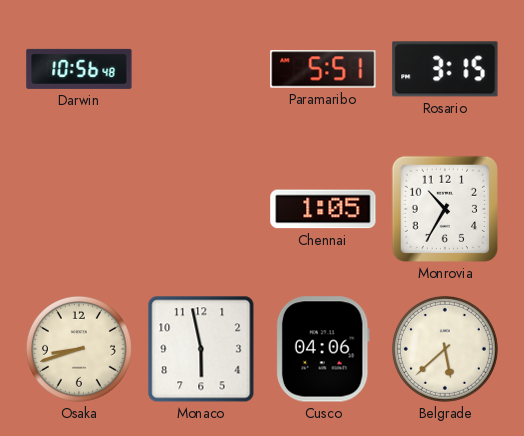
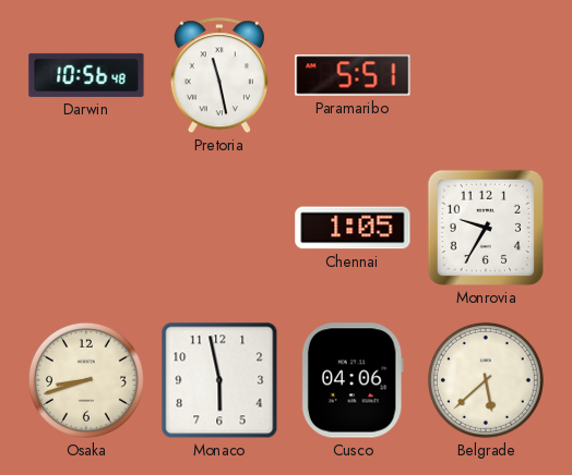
Pretoria: none -> 11:28
Rosario: 3:15 -> none
Monrovia: 10:35 -> 9:35
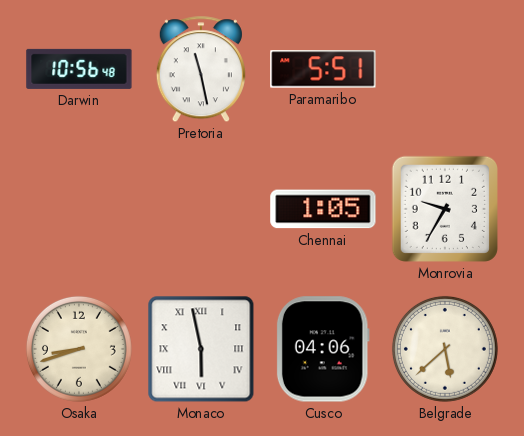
Monaco numerals: Arabic -> Roman
